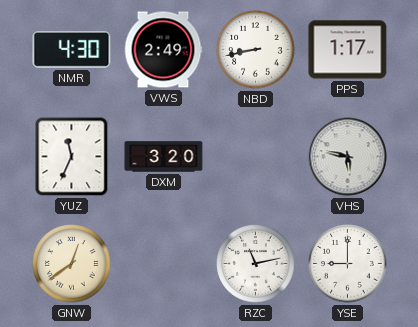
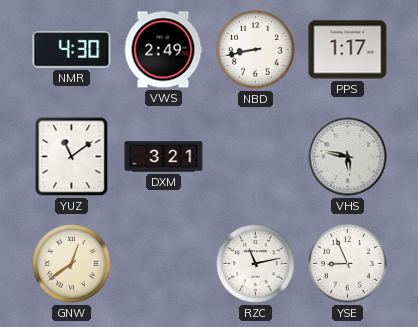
YUZ: 11:34 -> 11:09
DXM: 3:20 -> 3:21
YSE: 9:00 -> 8:56
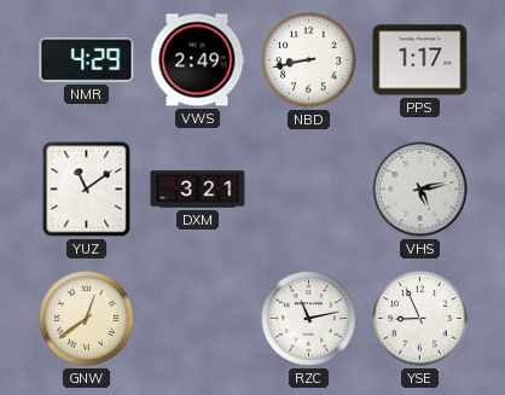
NMR: 4:30 -> 4:29
VHS: 5:47 -> 5:13
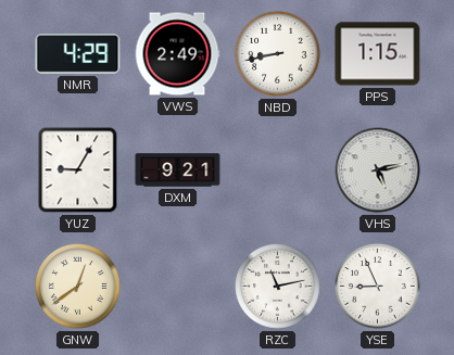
PPS: 1:17 -> 1:15
YUZ: 11:09 -> 9:05
DXM: 3:21 -> 9:21
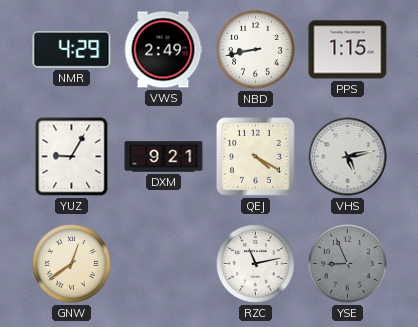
QEJ: none -> 4:20
YSE dial: white -> grey
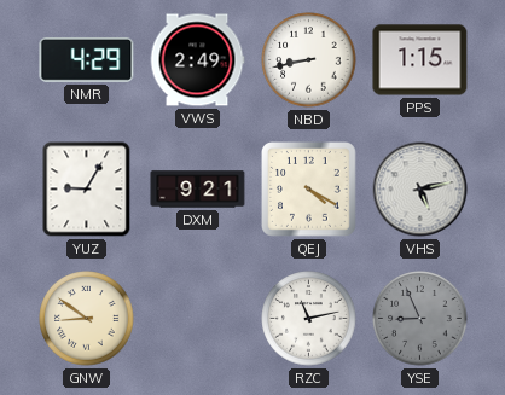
GNW: 12:39 -> 8:51
